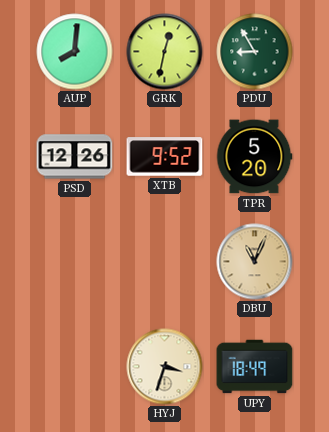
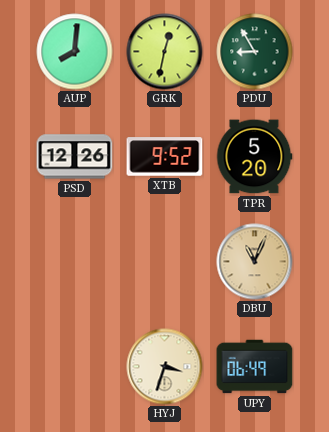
UPY: 18:49 -> 06:49
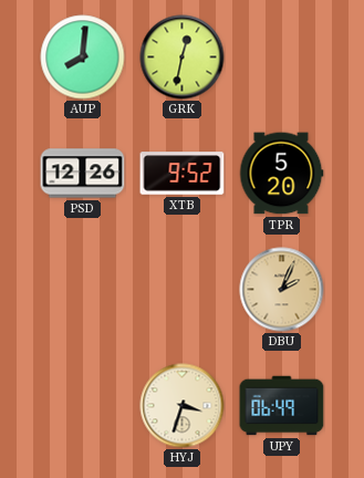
PDU: 8:55 -> none
DBU: 11:04 -> 2:04
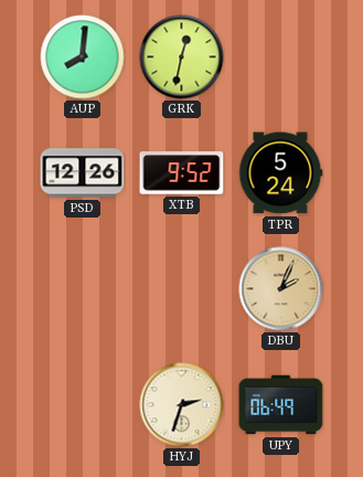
TPR: 5:20 -> 5:24
HYJ: 3:33 -> 2:33
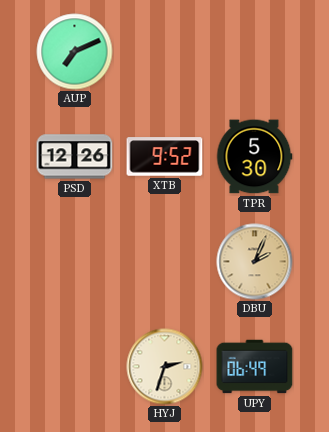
AUP: 8:01 -> 7:11
GRK: 12:32 -> none
TPR: 5:24 -> 5:30
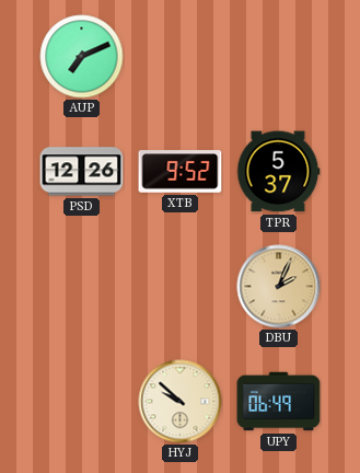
TPR: 5:30 -> 5:37
HYJ: 2:33 -> 9:52
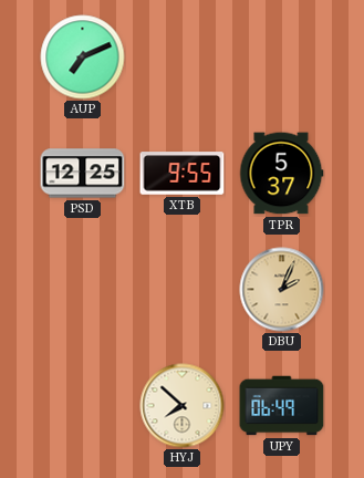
PSD: 12:26 -> 12:25
XTB: 9:52 -> 9:55
HYJ: 9:52 -> 7:52
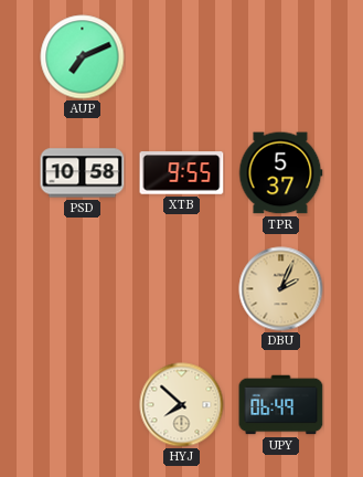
PSD: 12:25 -> 10:58
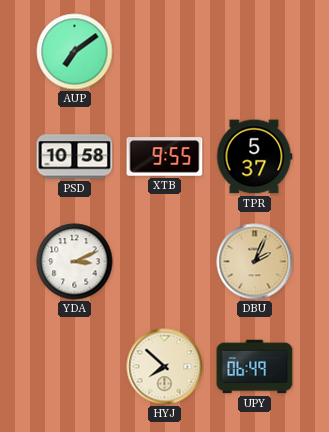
AUP: 7:11 -> 7:09
YDA: none -> 3:11
